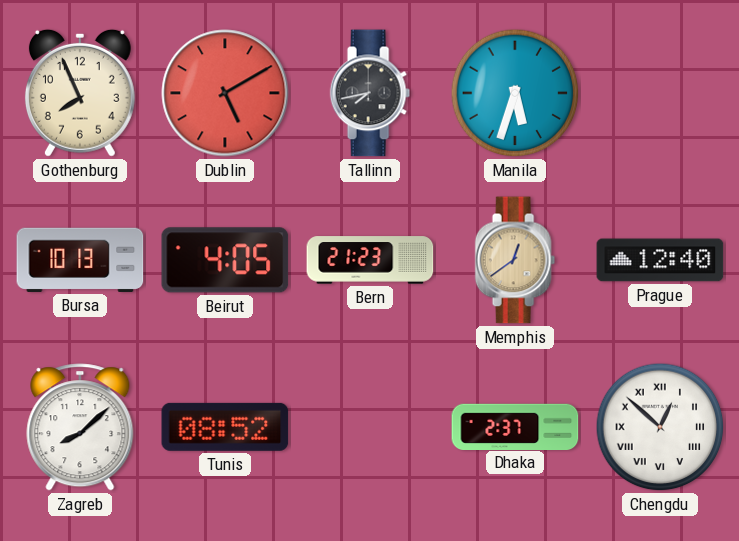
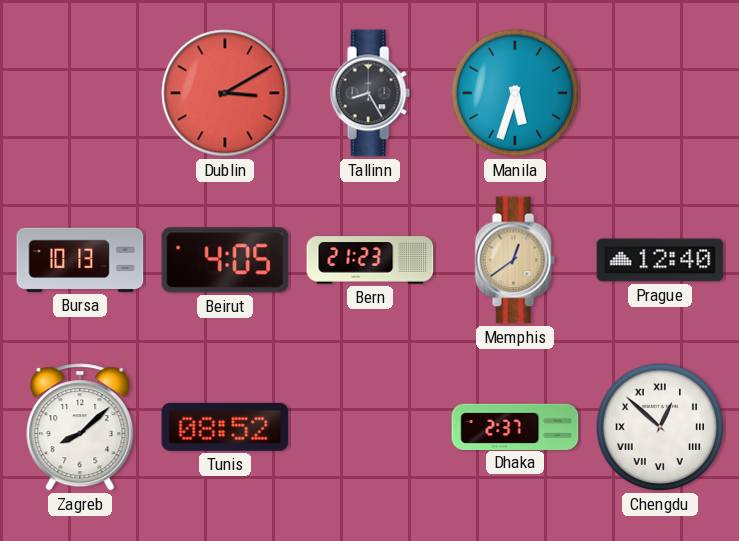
Gothenburg: 7:56 -> none
Dublin: 5:10 -> 3:10
Tallinn: 7:43 -> 8:25
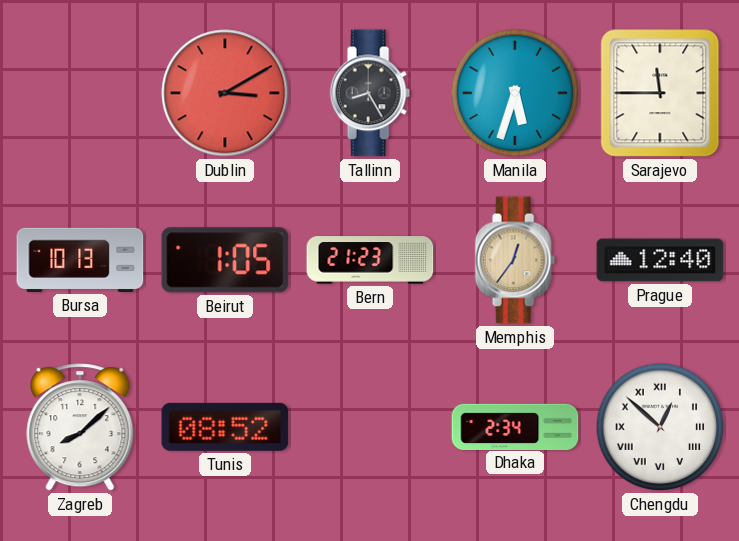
Sarajevo: none -> 11:45
Beirut: 4:05 -> 1:05
Memphis: 12:39 -> 12:36
Dhaka: 2:37 -> 2:34
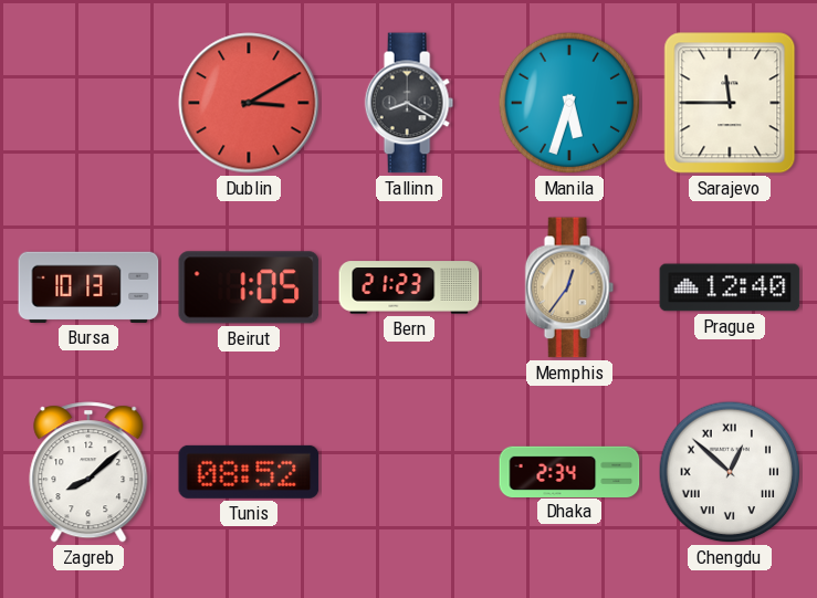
Tallinn: 8:25 -> 8:20
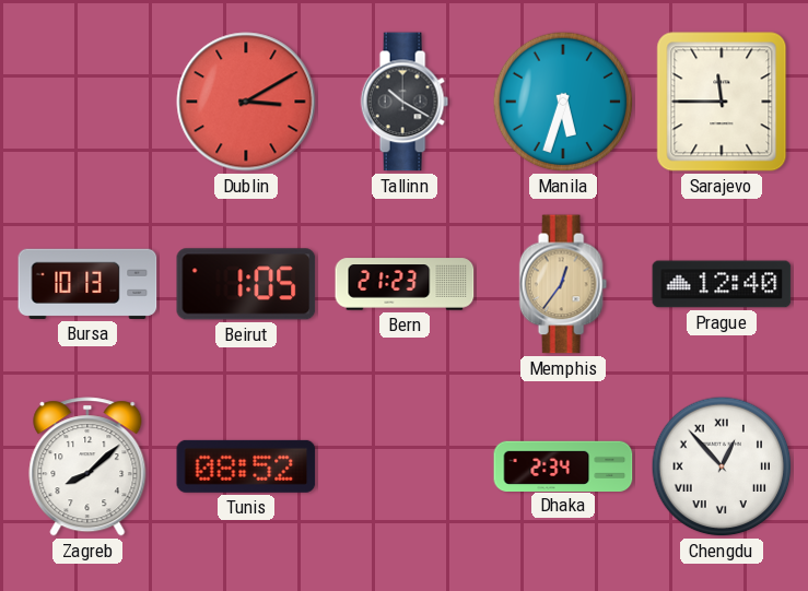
Tallinn: 8:20 -> 10:20
Chengdu: 12:52 -> 12:53
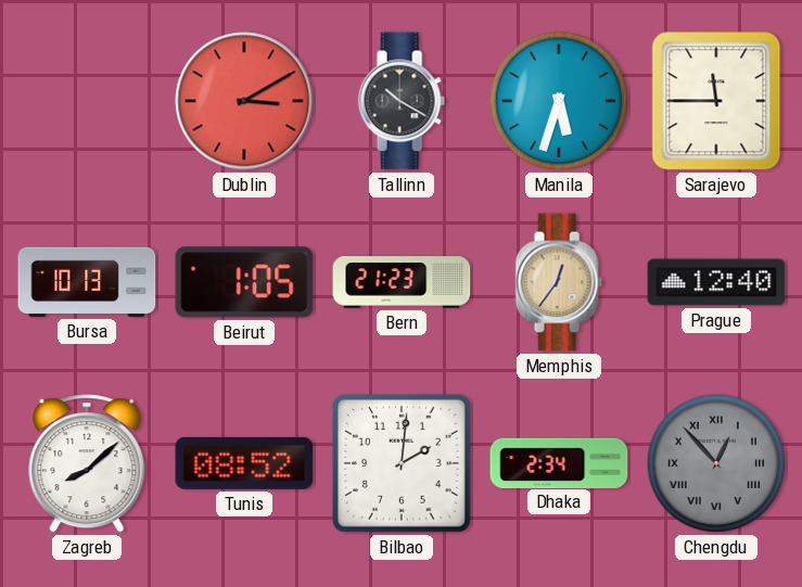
Bilbao: none -> 2:01
Chengdu dial: white -> grey
